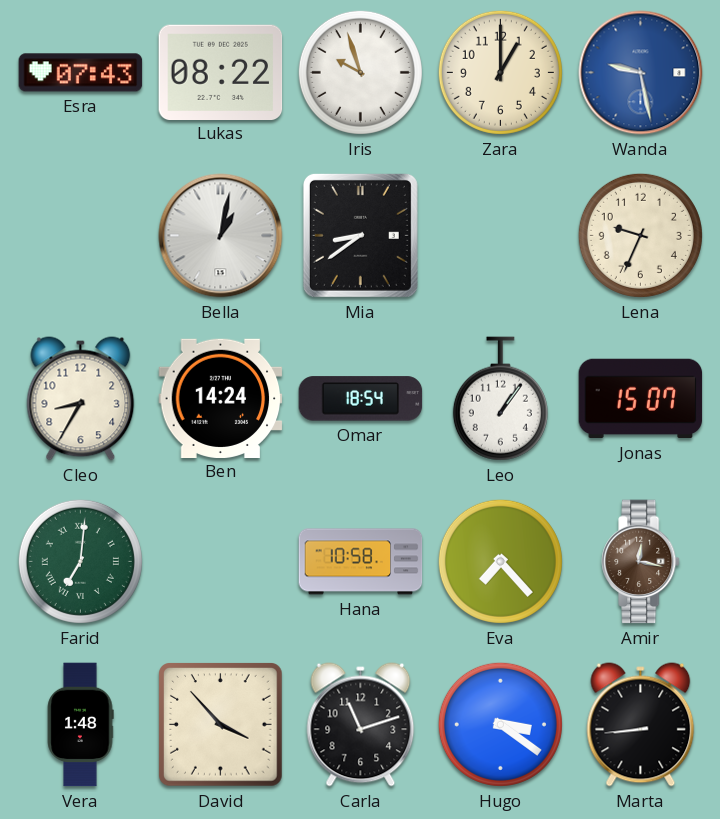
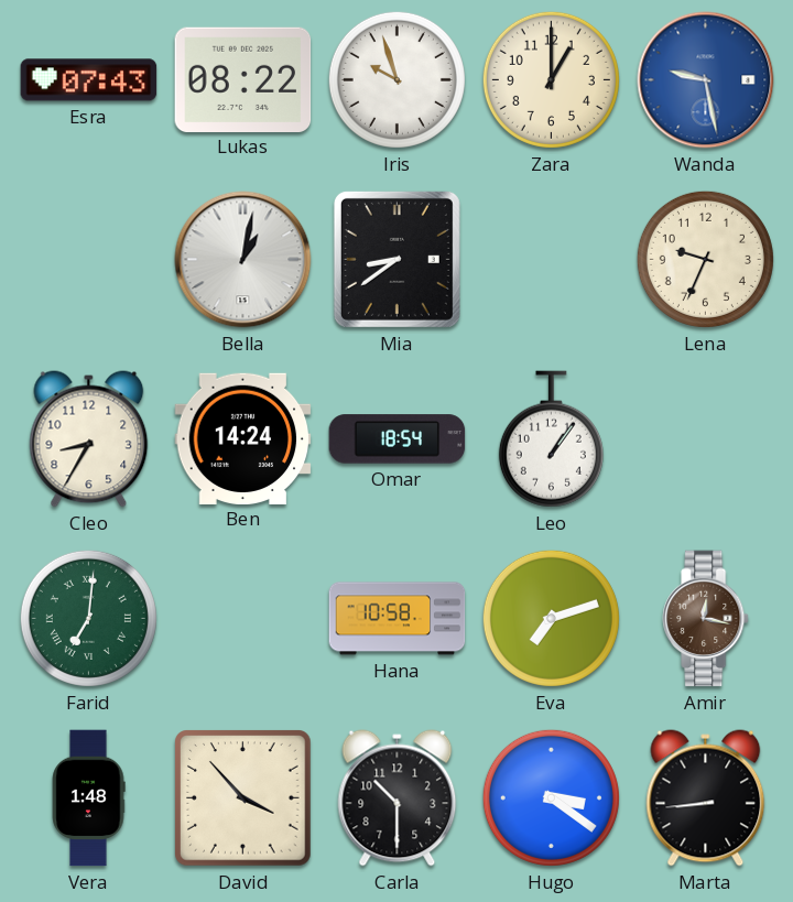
Jonas: 15:07 -> none
Eva: 7:23 -> 7:12
Carla: 11:12 -> 10:30
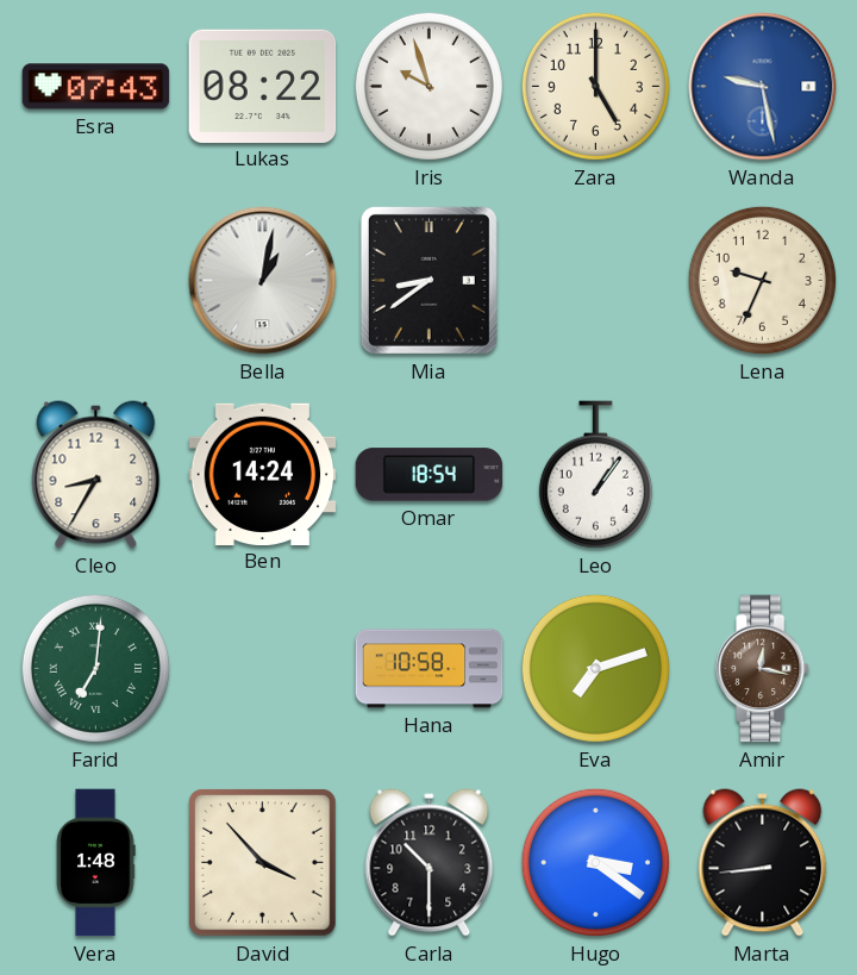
Zara: 1:00 -> 5:00
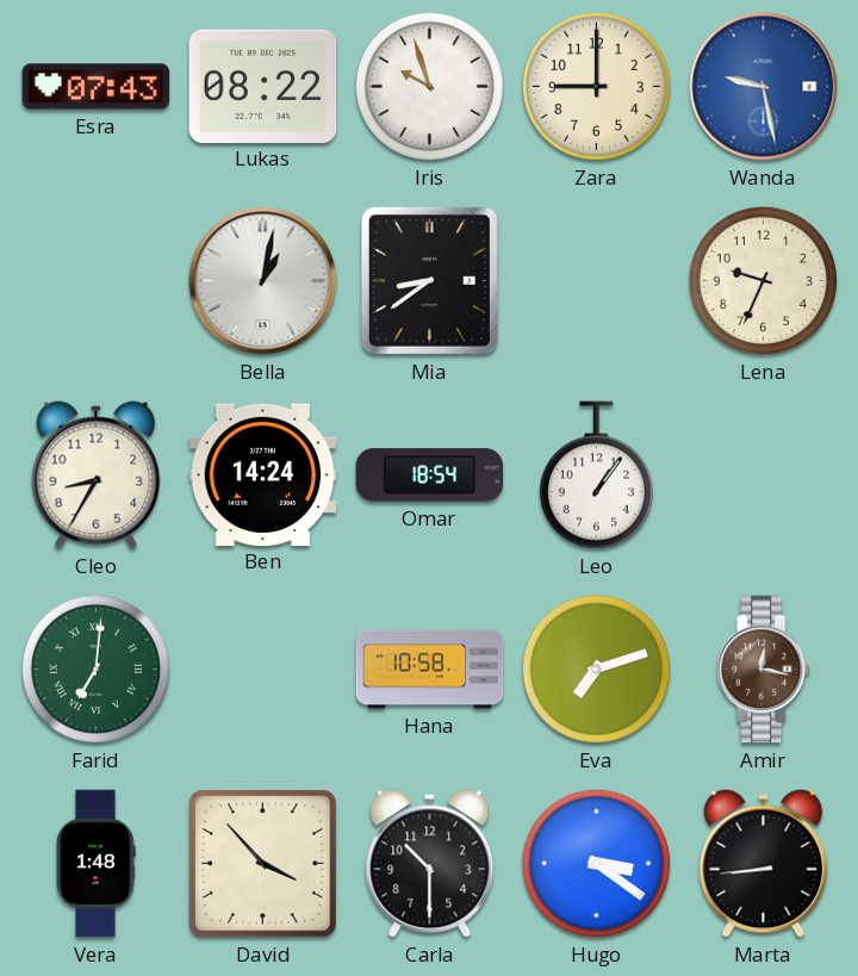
Zara: 5:00 -> 9:00
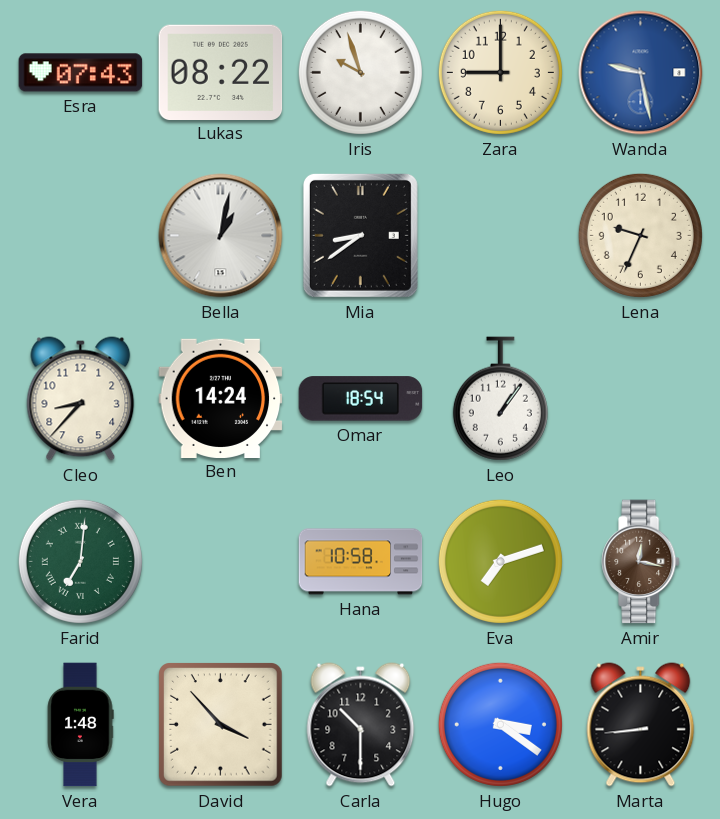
Cleo: 8:35 -> 8:37
